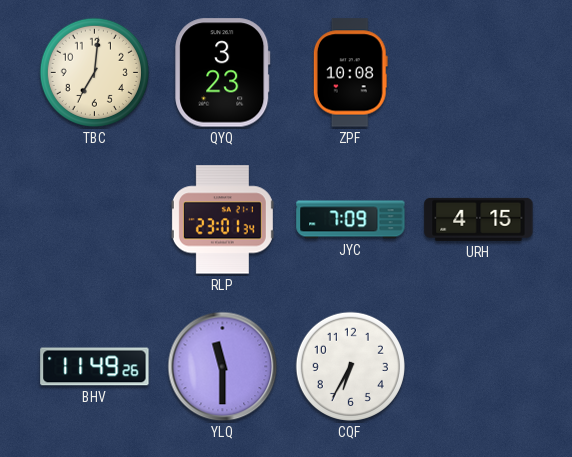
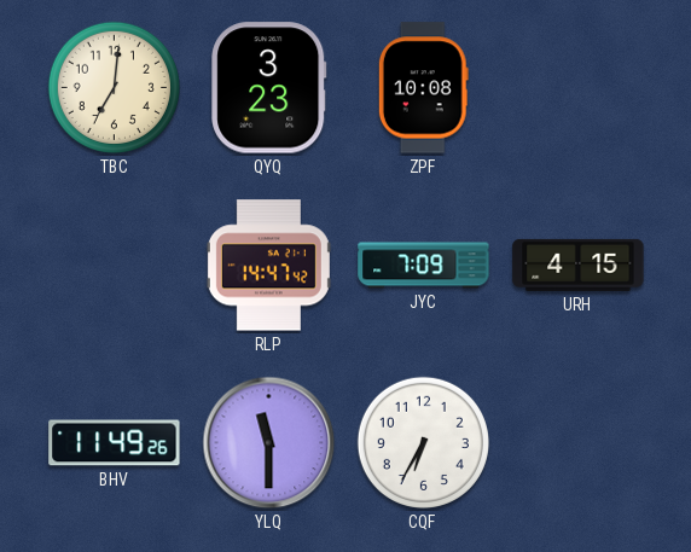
RLP: 23:01 -> 14:47
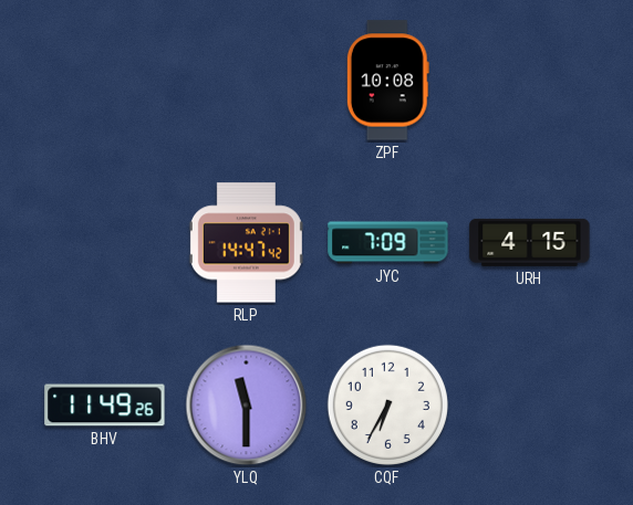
TBC: 7:01 -> none
QYQ: 3:23 -> none
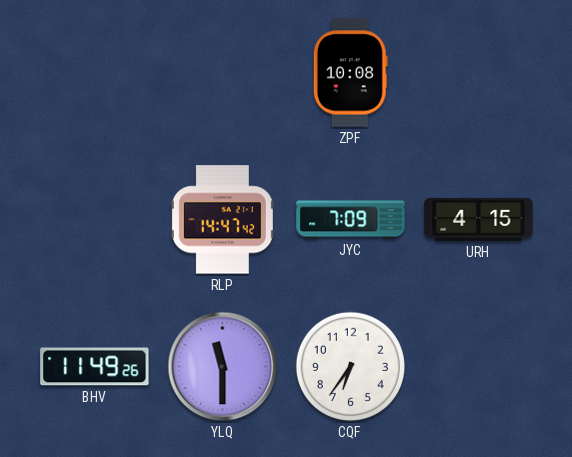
CQF: 6:35 -> 6:36
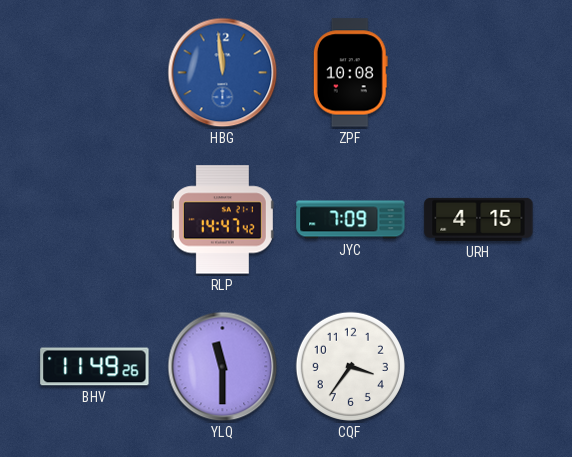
HBG: none -> 11:59
CQF: 6:36 -> 3:36
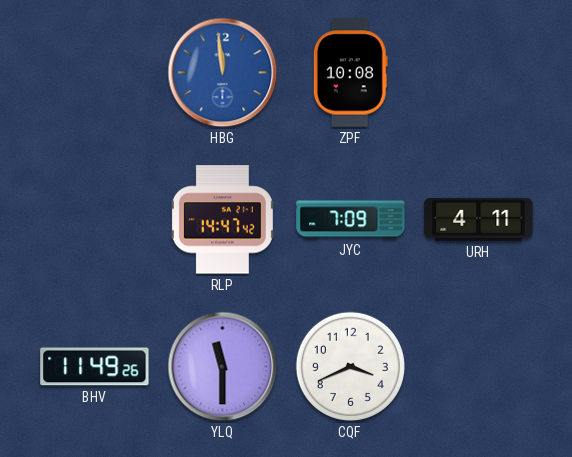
URH: 4:15 -> 4:11
CQF: 3:36 -> 3:41
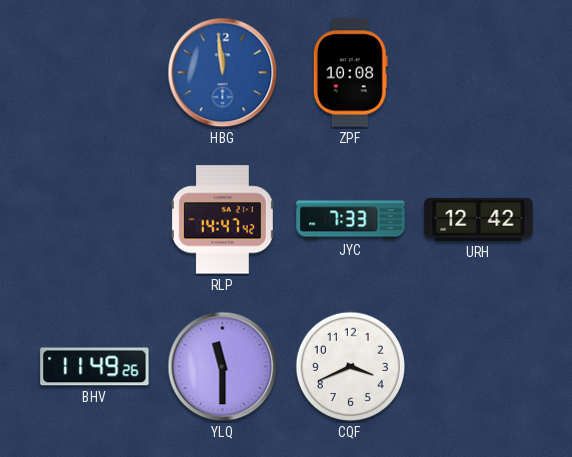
JYC: 7:09 -> 7:33
URH: 4:11 -> 12:42
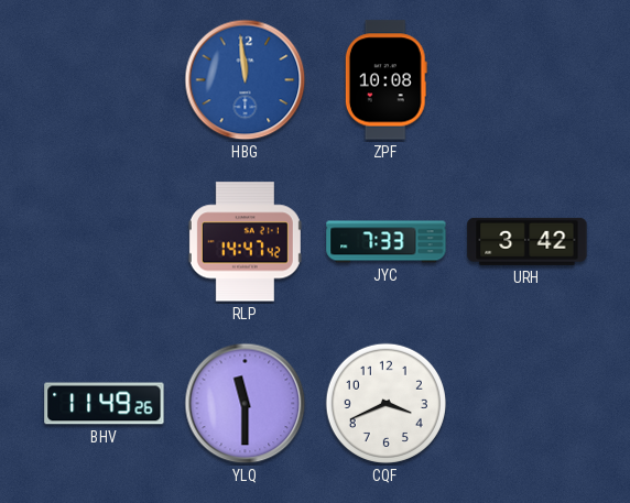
URH: 12:42 -> 3:42
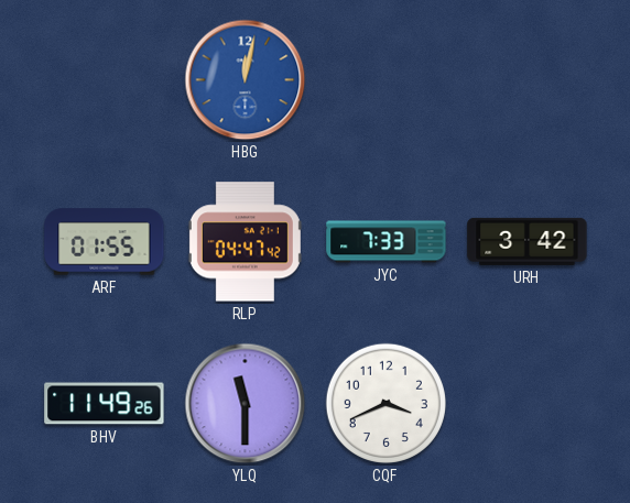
HBG: 11:59 -> 12:02
ZPF: 10:08 -> none
ARF: none -> 01:55
RLP: 14:47 -> 04:47
